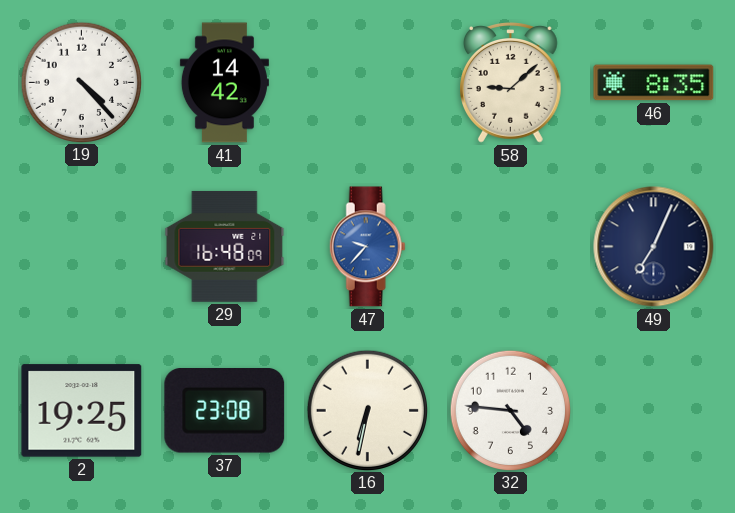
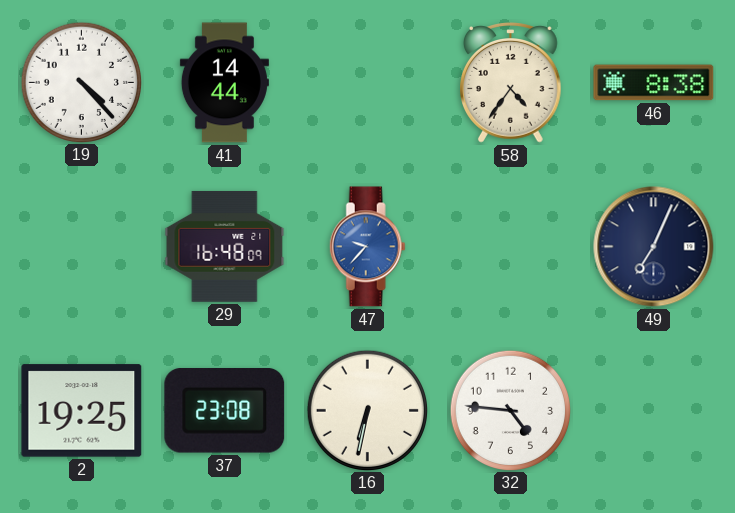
41: 14:42 -> 14:44
58: 9:08 -> 4:36
46: 8:35 -> 8:38
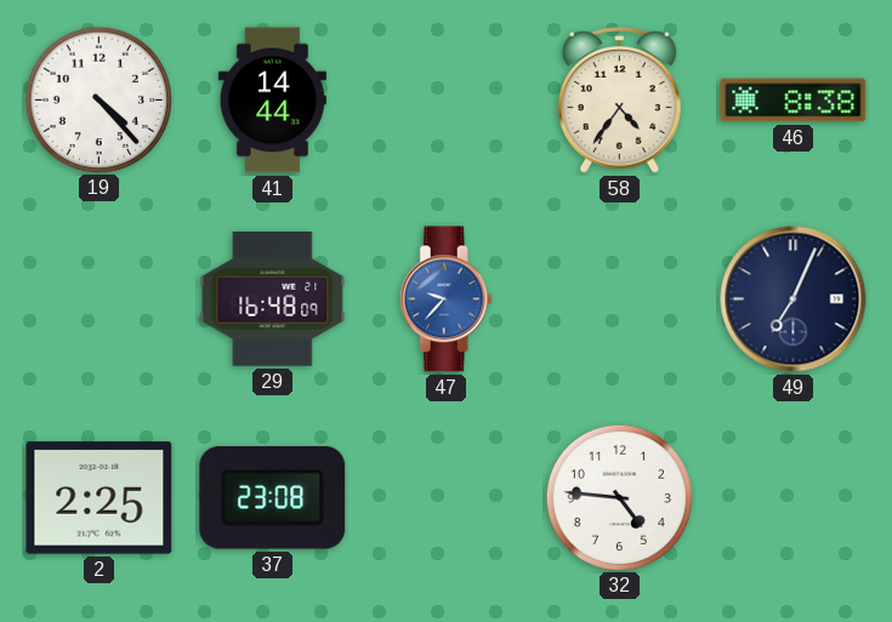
2: 19:25 -> 2:25
16: 6:32 -> none
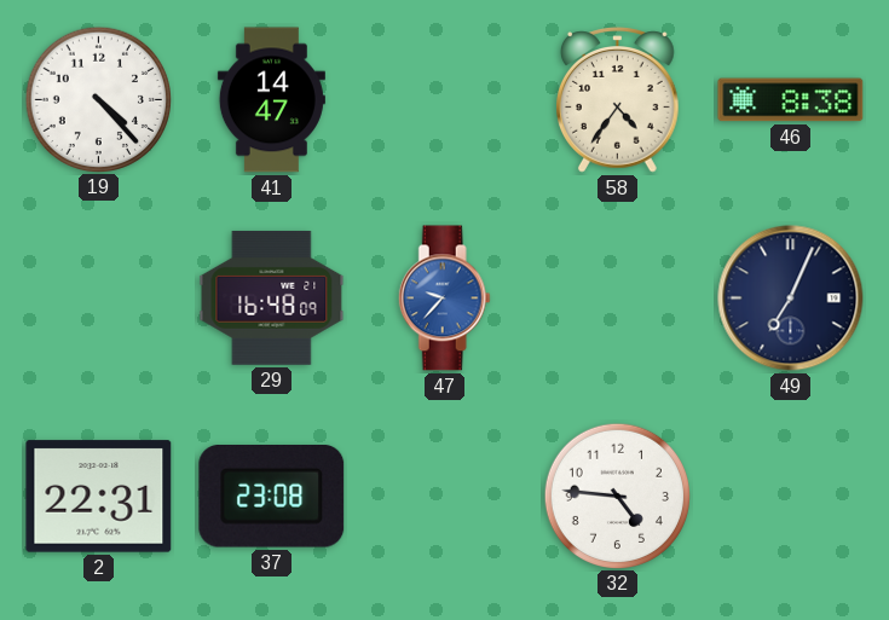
41: 14:44 -> 14:47
2: 2:25 -> 22:31
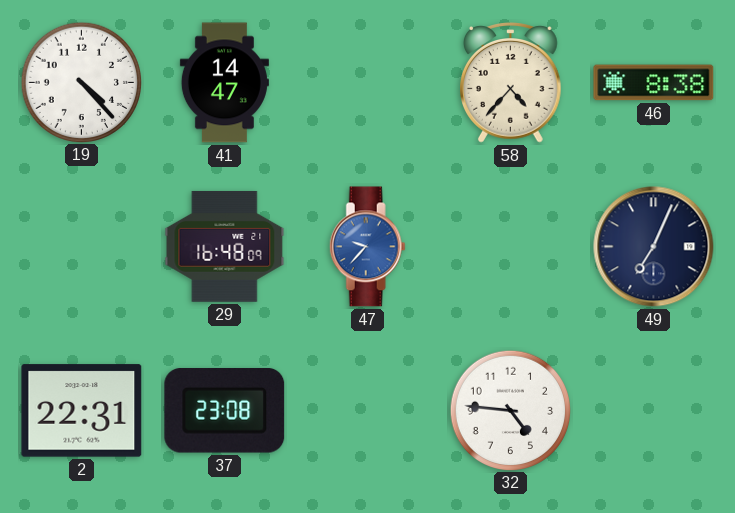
58: 4:36 -> 4:37
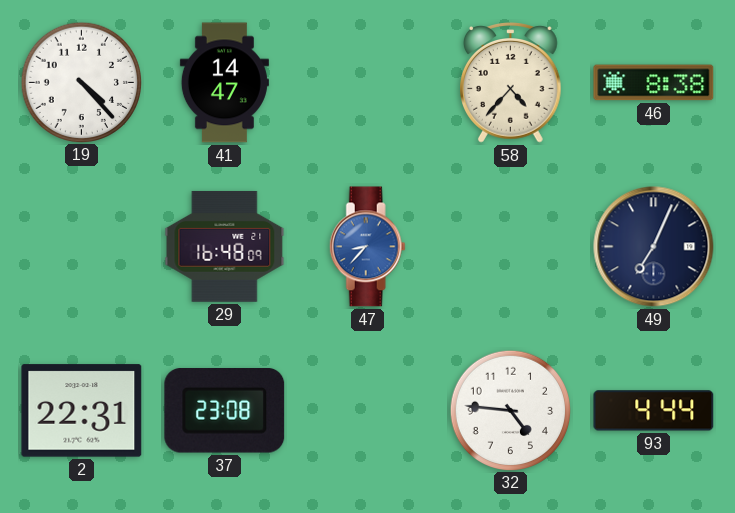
47: 9:37 -> 8:37
93: none -> 4:44
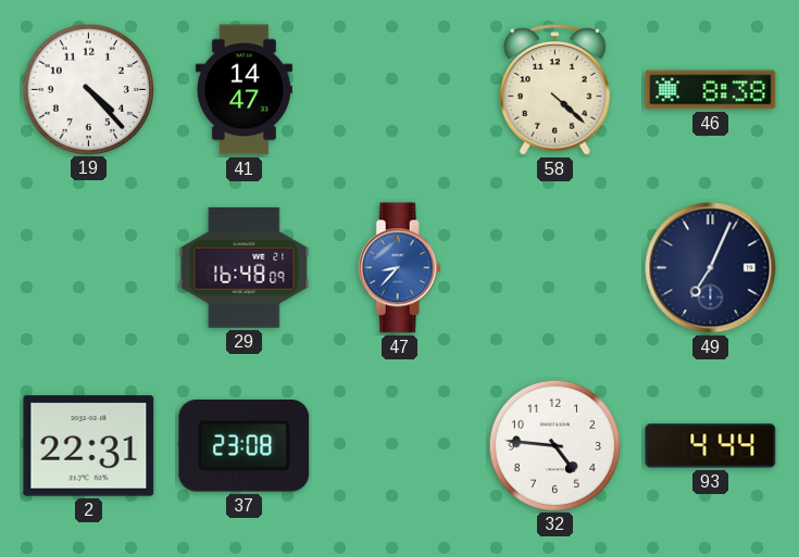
58: 4:37 -> 4:22
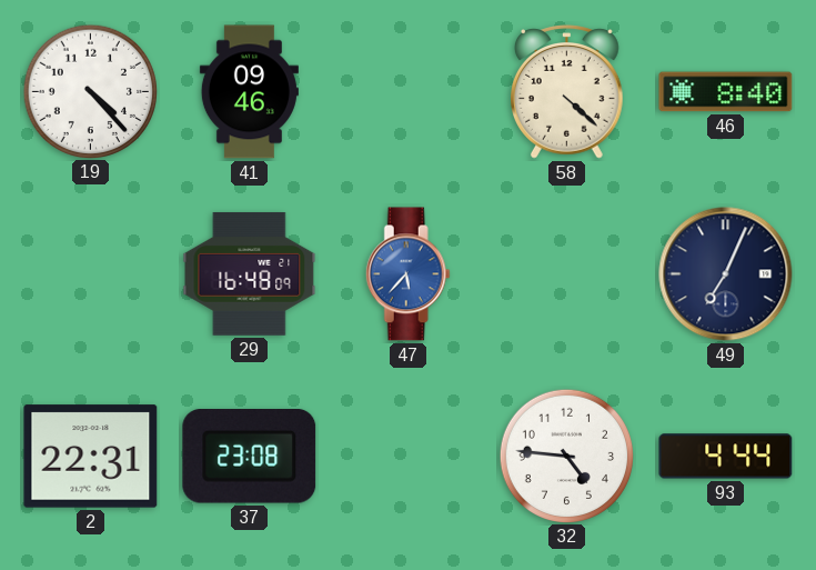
41: 14:47 -> 09:46
46: 8:38 -> 8:40
47: 8:37 -> 5:37
